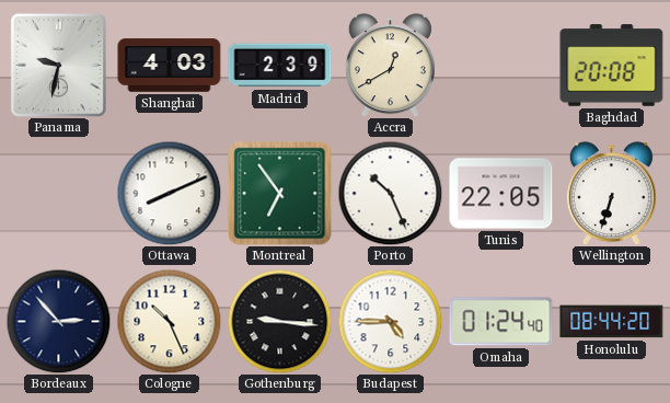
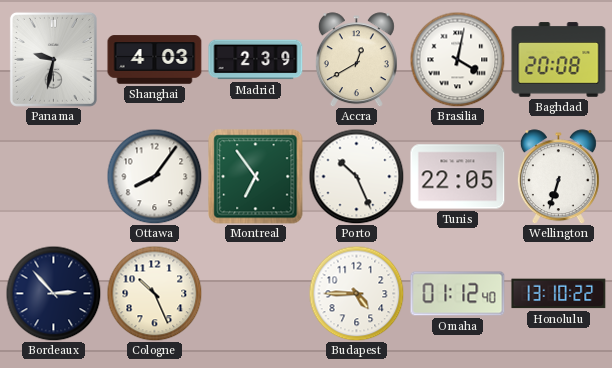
Brasilia: none -> 4:02
Ottawa: 8:11 -> 8:06
Gothenburg: 9:16 -> none
Omaha: 01:24 -> 01:12
Honolulu: 08:44 -> 13:10
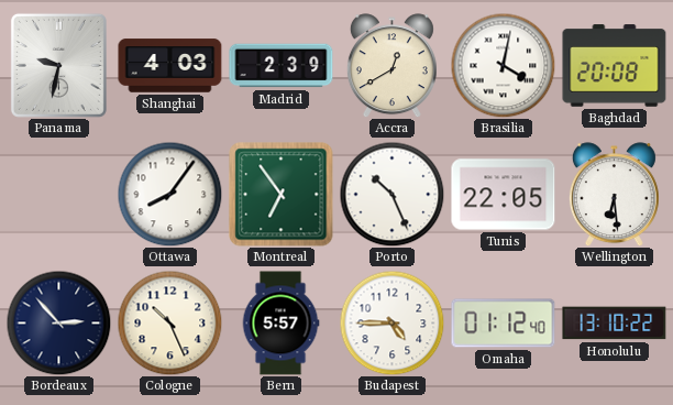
Wellington: 6:33 -> 6:29
Bern: none -> 5:57
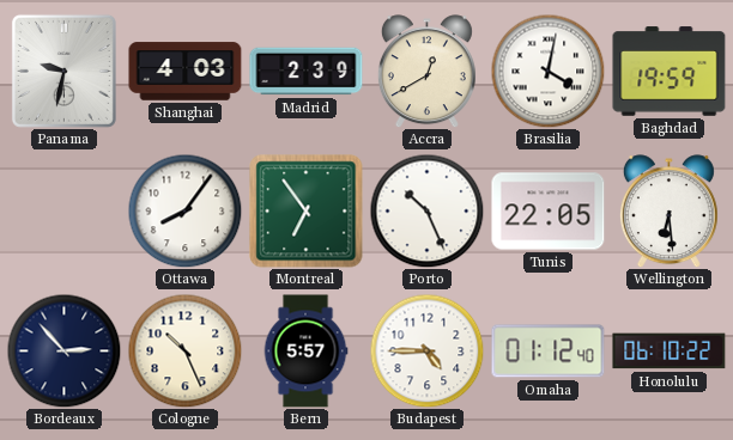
Baghdad: 20:08 -> 19:59
Honolulu: 13:10 -> 06:10
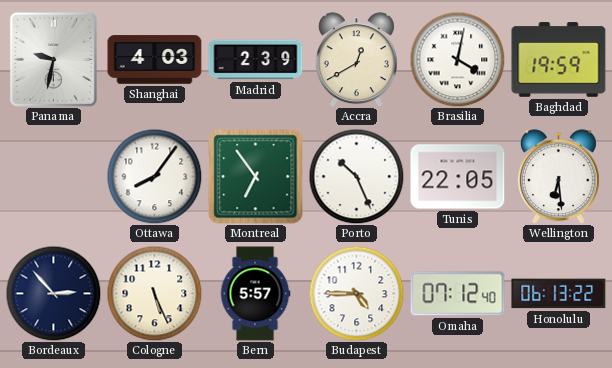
Cologne: 10:26 -> 5:26
Omaha: 01:12 -> 07:12
Honolulu: 06:10 -> 06:13
